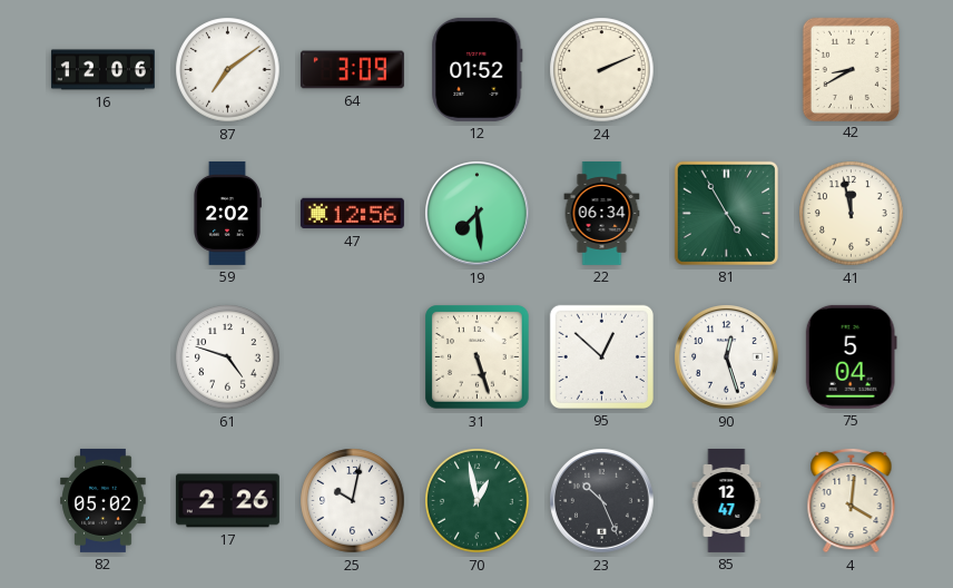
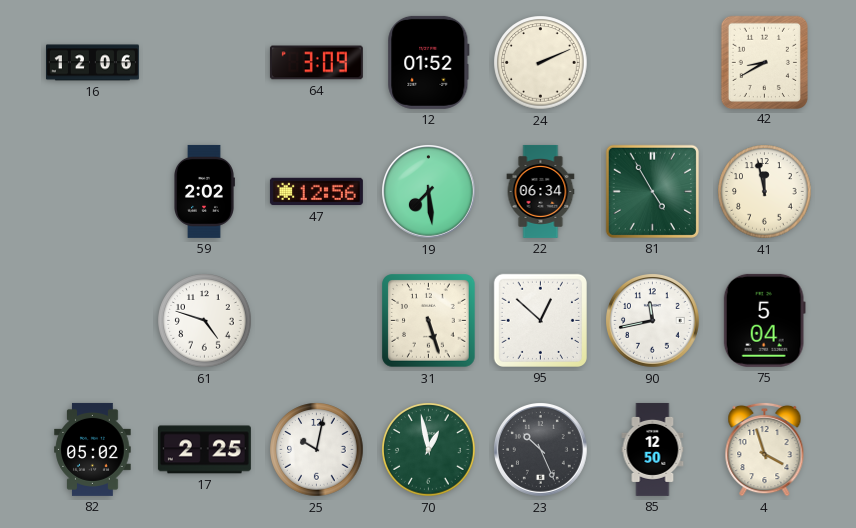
87: 7:09 -> none
90: 12:27 -> 11:43
17: 2:26 -> 2:25
85: 12:47 -> 12:50
4: 4:01 -> 3:57
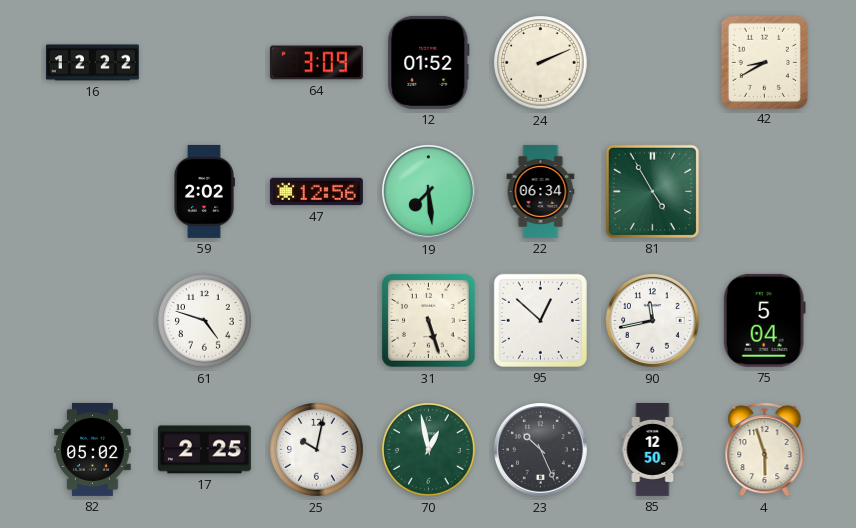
16: 12:06 -> 12:22
41: 11:58 -> none
4: 3:57 -> 5:57
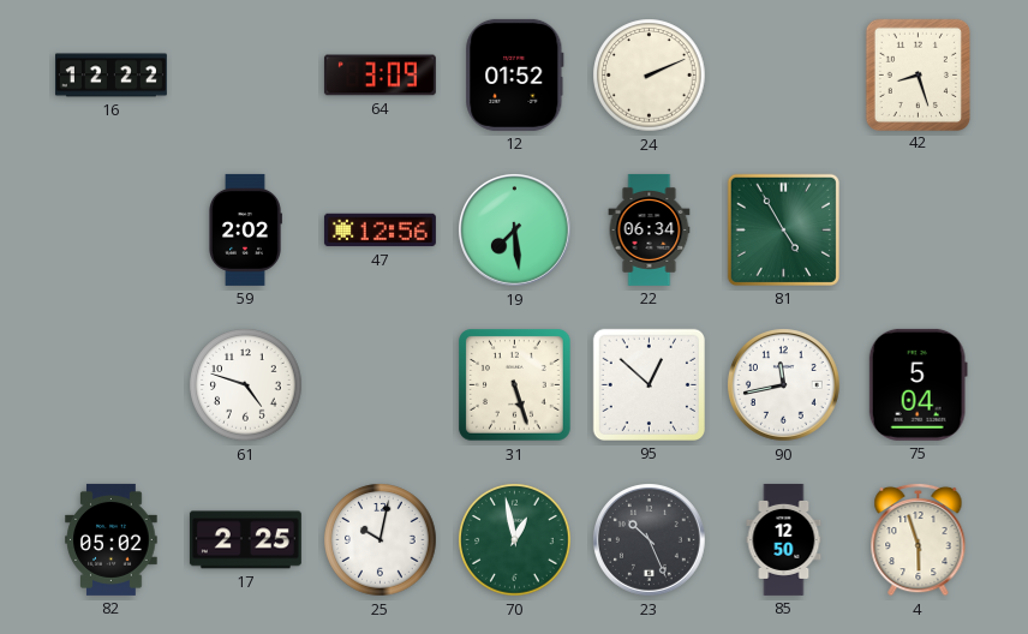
42: 8:40 -> 8:27
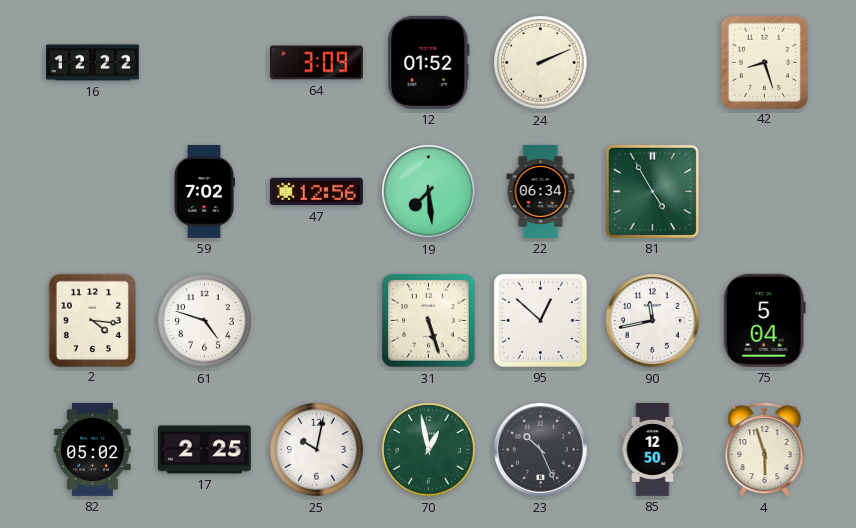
59: 2:02 -> 7:02
2: none -> 4:16
